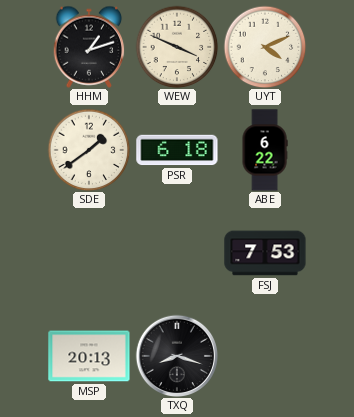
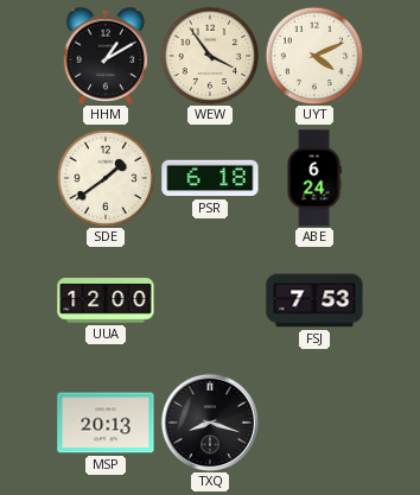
HHM: 1:12 -> 1:10
WEW: 3:49 -> 3:54
ABE: 6:22 -> 6:24
UUA: none -> 12:00
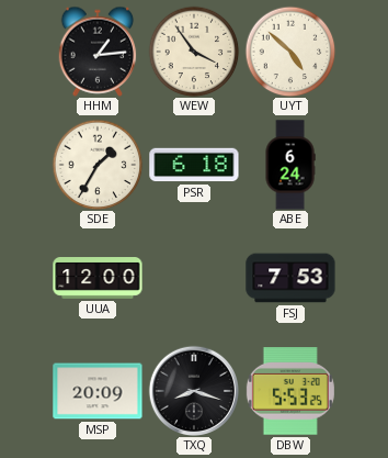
HHM: 1:10 -> 1:14
UYT: 4:11 -> 4:52
SDE: 1:39 -> 1:35
MSP: 20:13 -> 20:09
DBW: none -> 5:53
